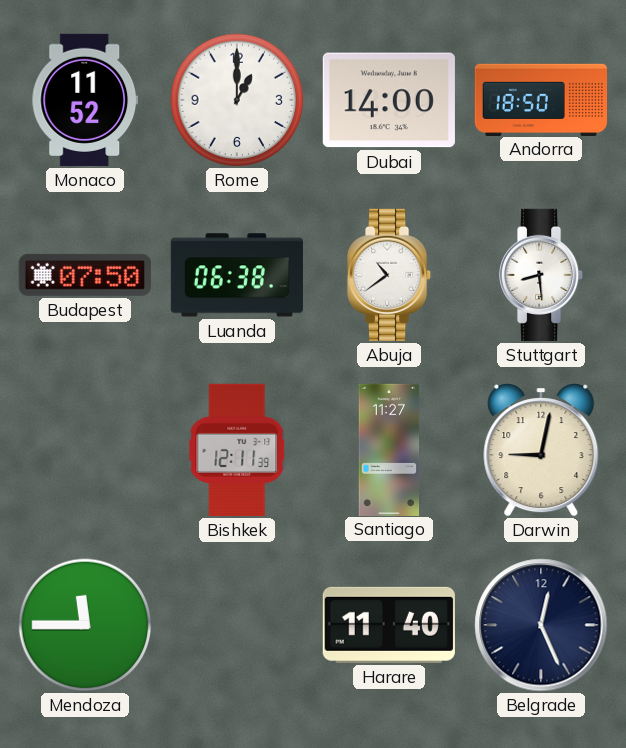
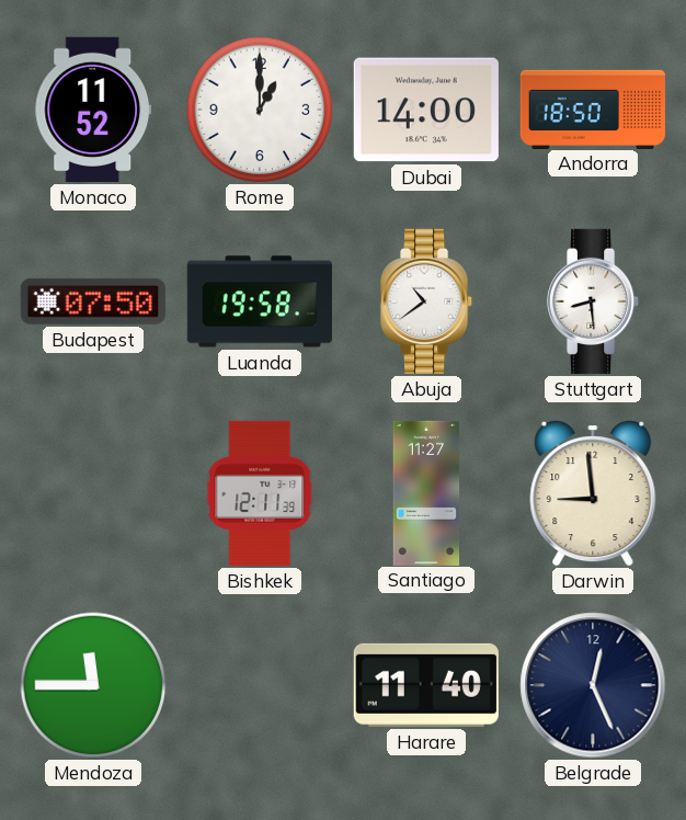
Luanda: 06:38 -> 19:58
Darwin: 9:02 -> 8:59
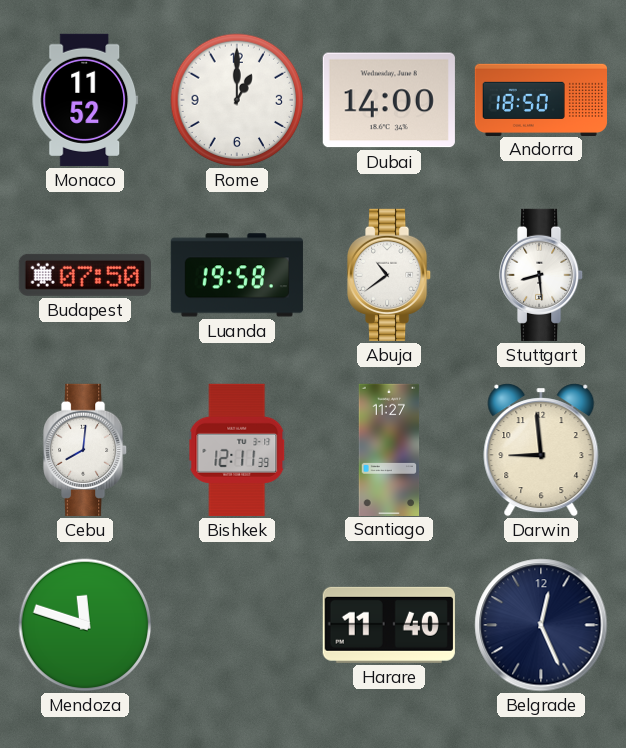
Cebu: none -> 8:01
Mendoza: 11:45 -> 11:48
